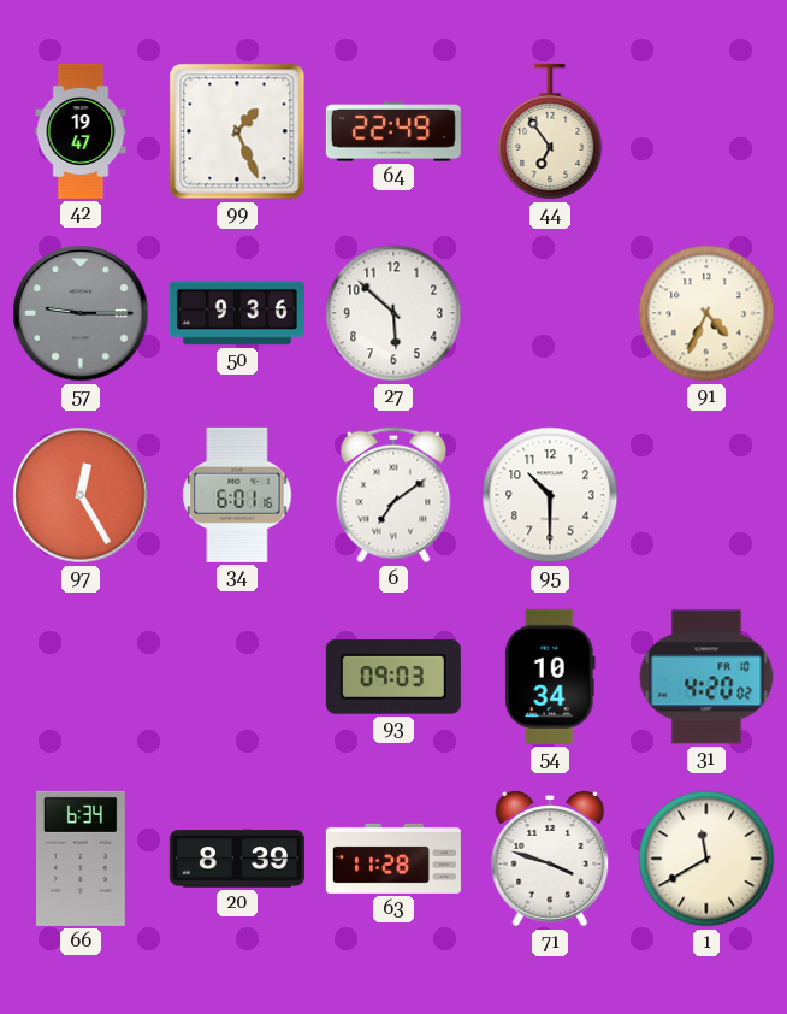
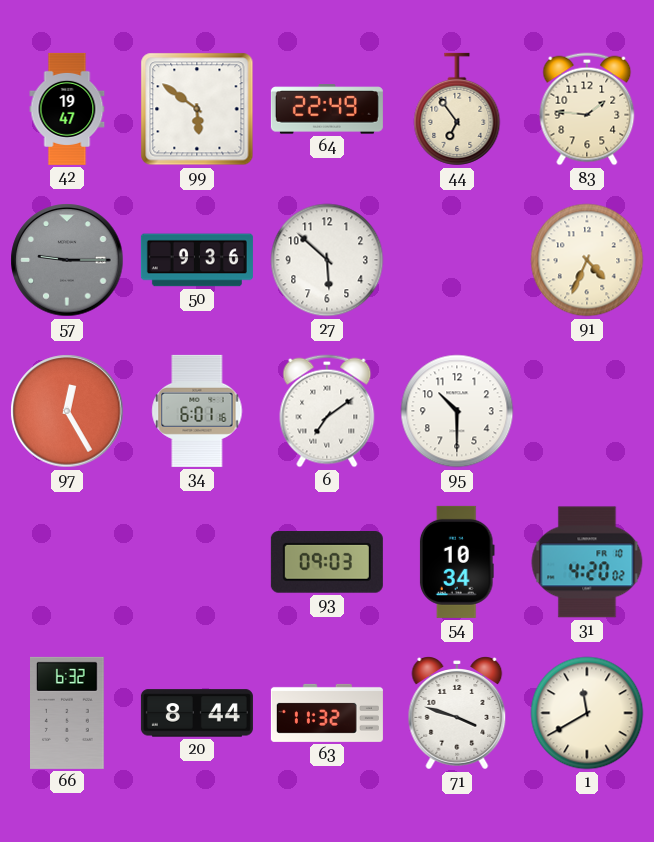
99: 1:26 -> 5:51
83: none -> 1:46
66: 6:34 -> 6:32
20: 8:39 -> 8:44
63: 11:28 -> 11:32
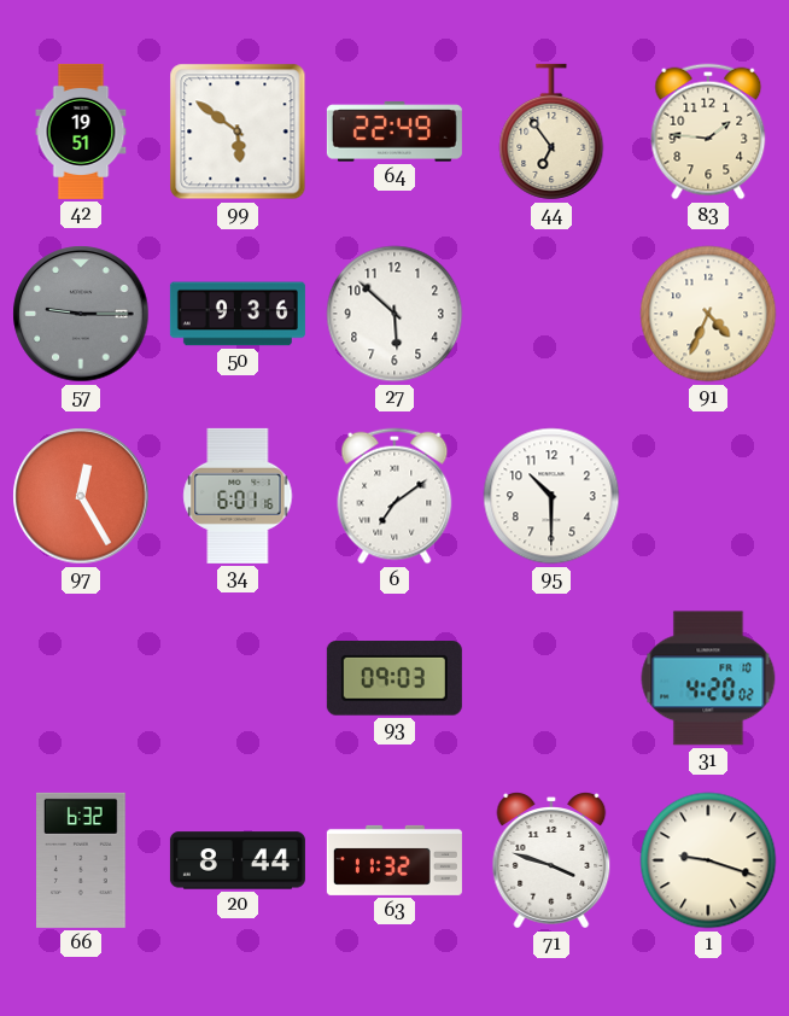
42: 19:47 -> 19:51
54: 10:34 -> none
1: 11:40 -> 9:18
